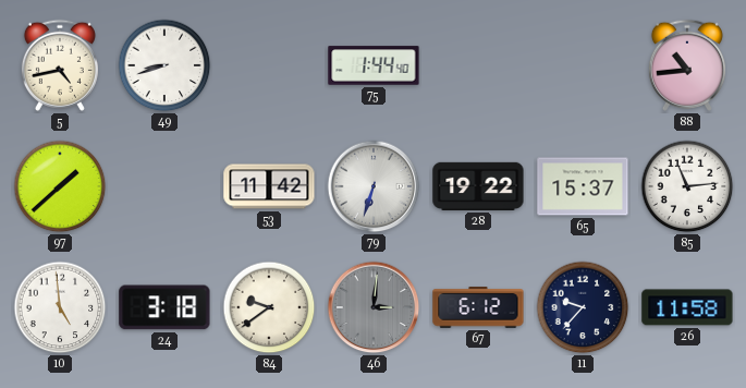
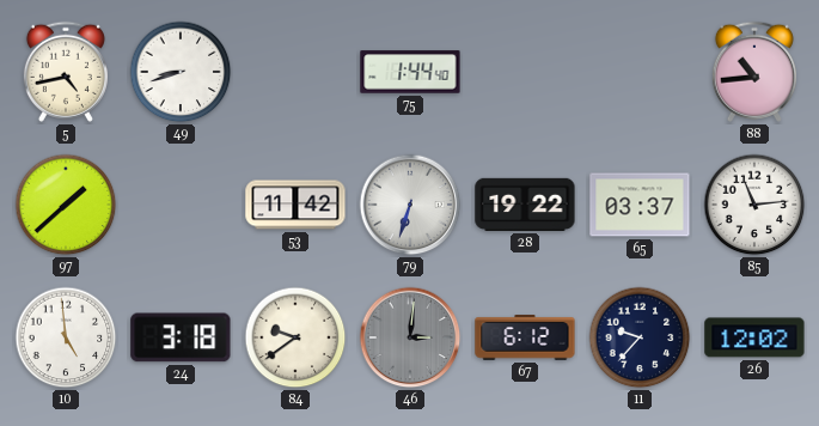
65: 15:37 -> 03:37
26: 11:58 -> 12:02
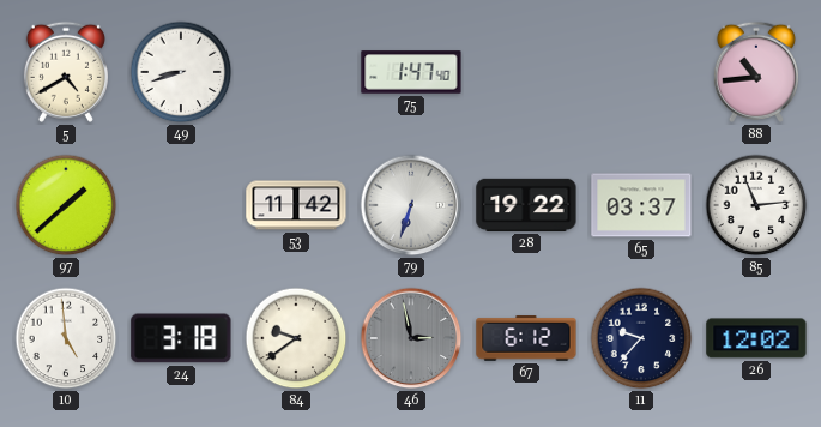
5: 4:43 -> 4:40
75: 1:44 -> 1:47
46: 3:01 -> 2:58
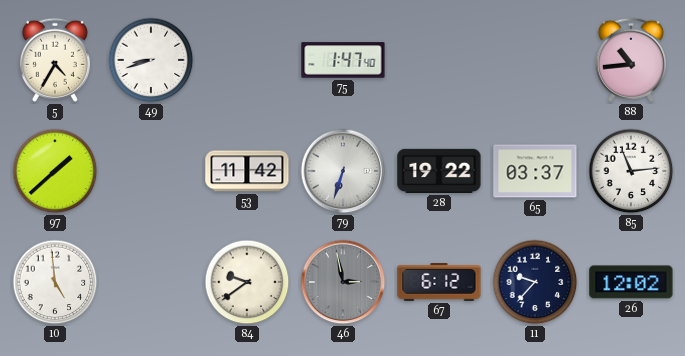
5: 4:40 -> 4:35
24: 3:18 -> none
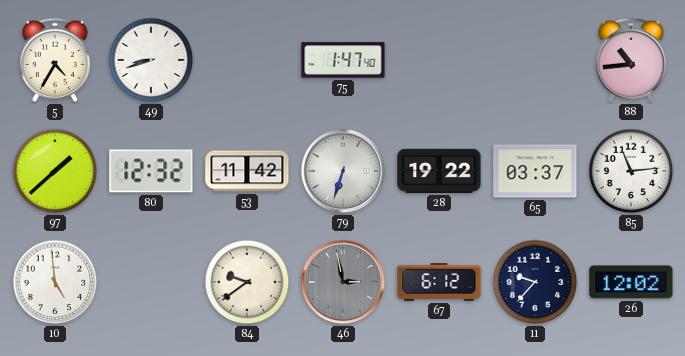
80: none -> 12:32
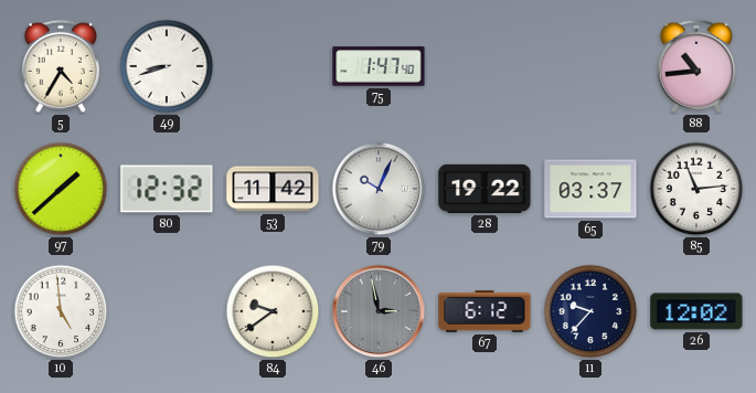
79: 6:33 -> 10:04
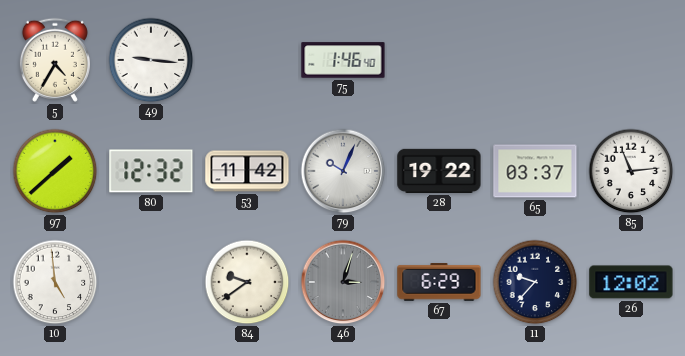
49: 8:42 -> 9:16
75: 1:47 -> 1:46
88: 10:44 -> none
46: 2:58 -> 3:03
67: 6:12 -> 6:29
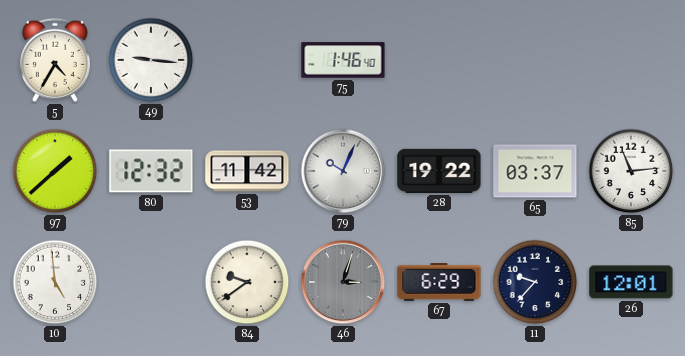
26: 12:02 -> 12:01
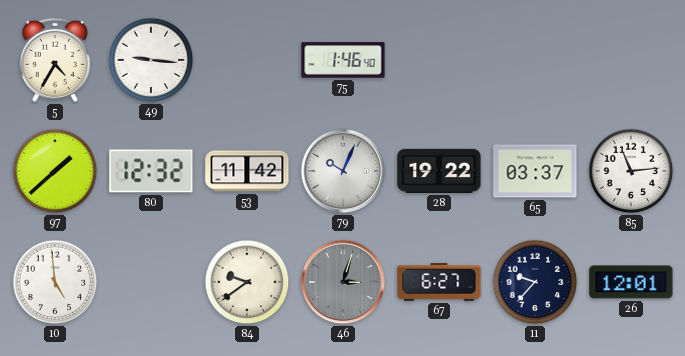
67: 6:29 -> 6:27
